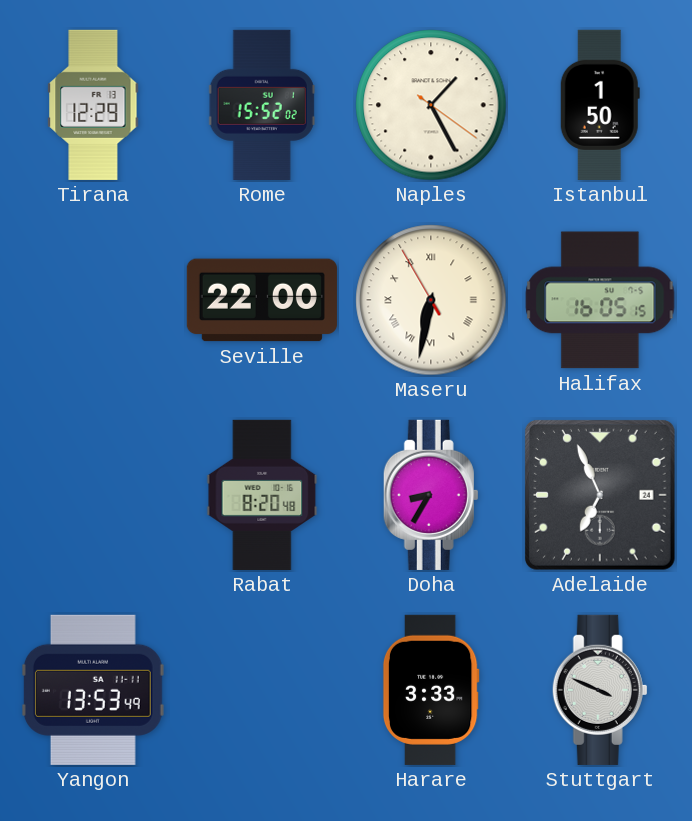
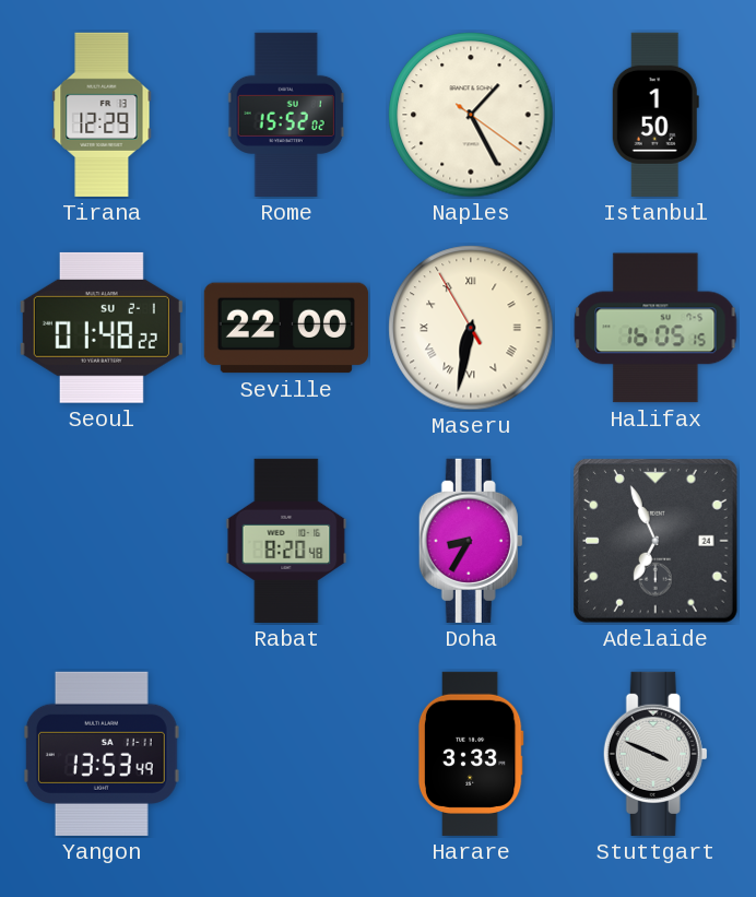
Seoul: none -> 01:48
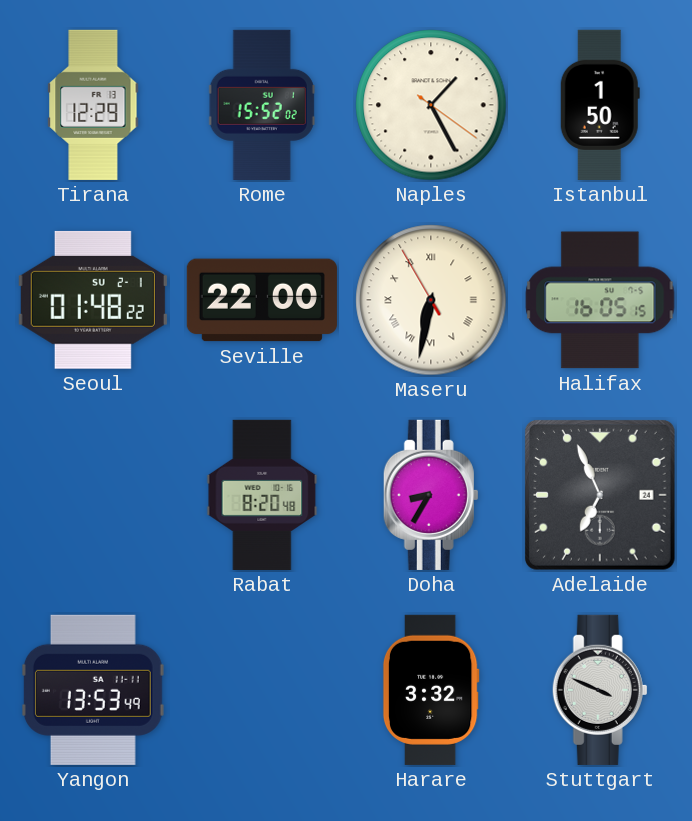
Harare: 3:33 -> 3:32
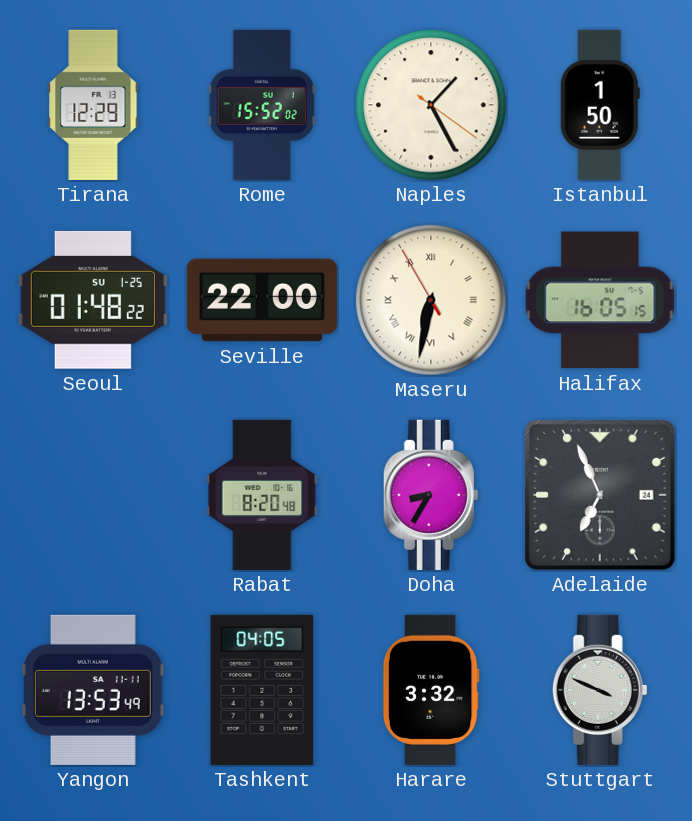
Seoul date: SU 2-1 -> SU 1-25
Tashkent: none -> 04:05
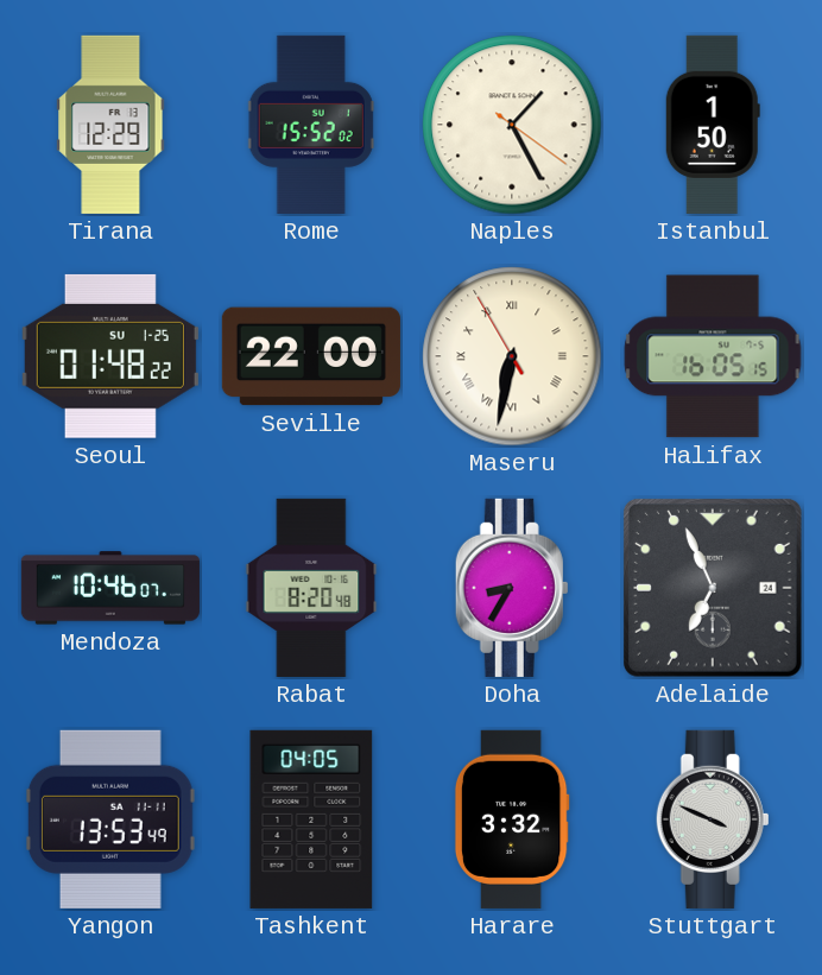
Mendoza: none -> 10:46
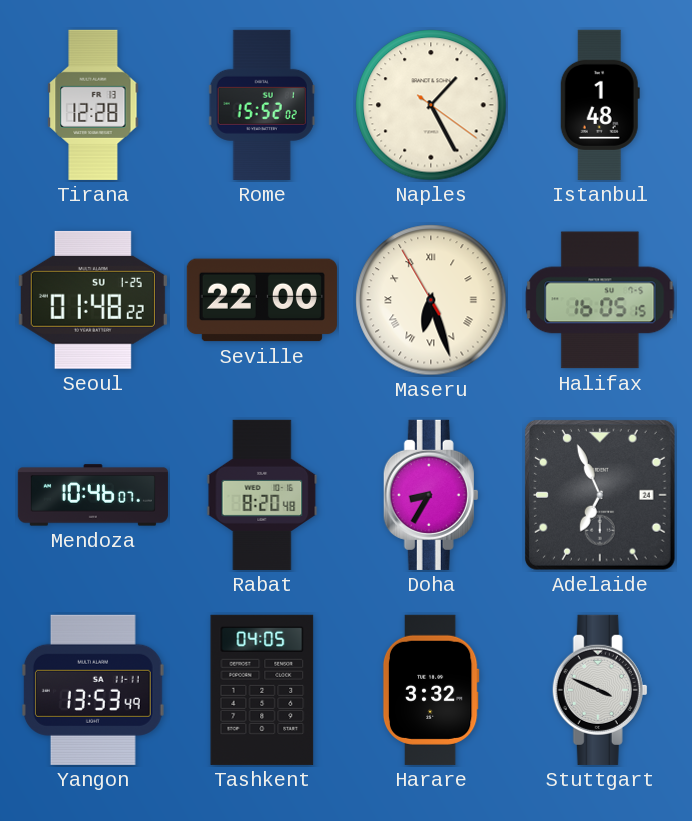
Tirana: 12:29 -> 12:28
Istanbul: 1:50 -> 1:48
Maseru: 6:31 -> 6:26
